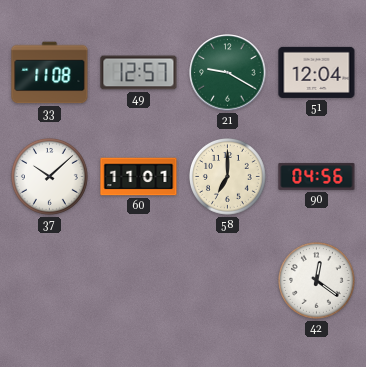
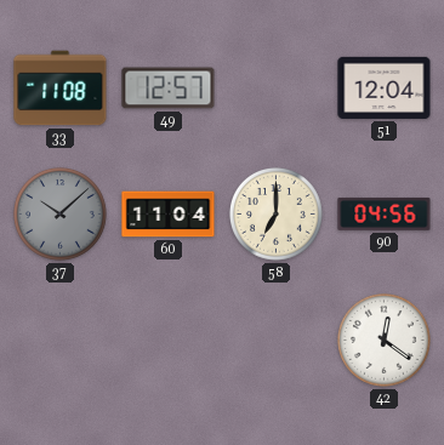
21: 9:20 -> none
37 dial: white -> grey
60: 11:01 -> 11:04
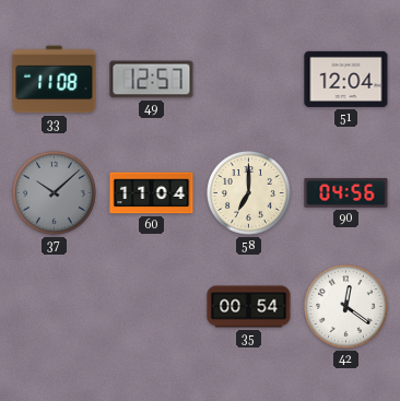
35: none -> 00:54
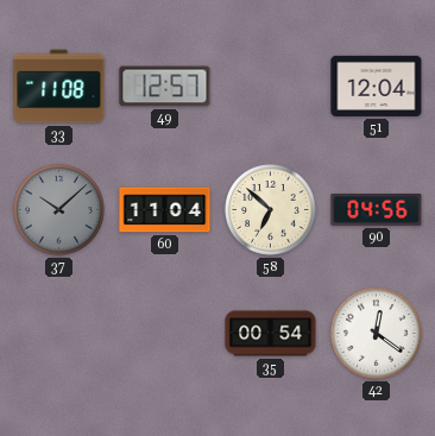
58: 7:00 -> 6:52
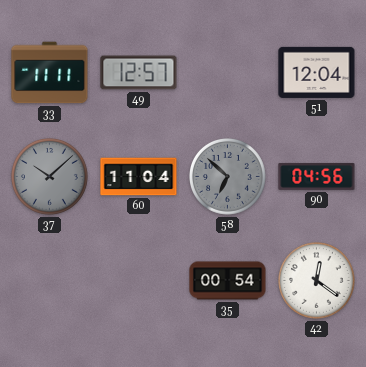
33: 11:08 -> 11:11
58 dial: cream -> grey
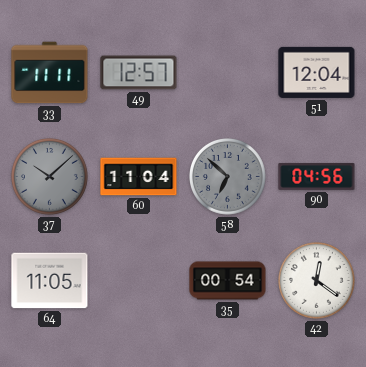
64: none -> 11:05
